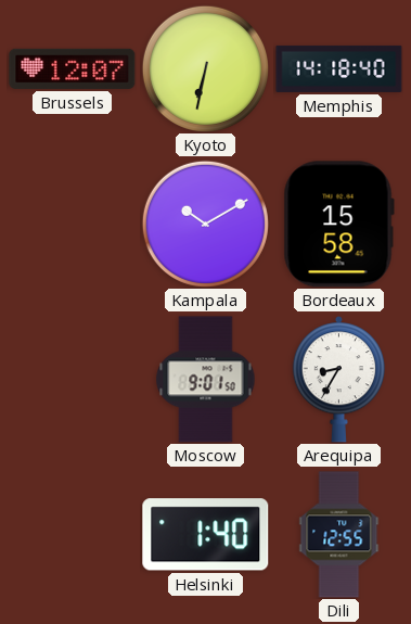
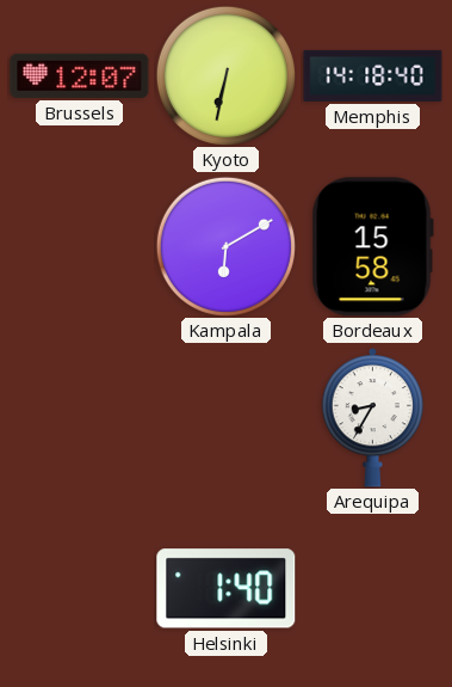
Kampala: 10:10 -> 6:10
Moscow: 9:01 -> none
Dili: 12:55 -> none
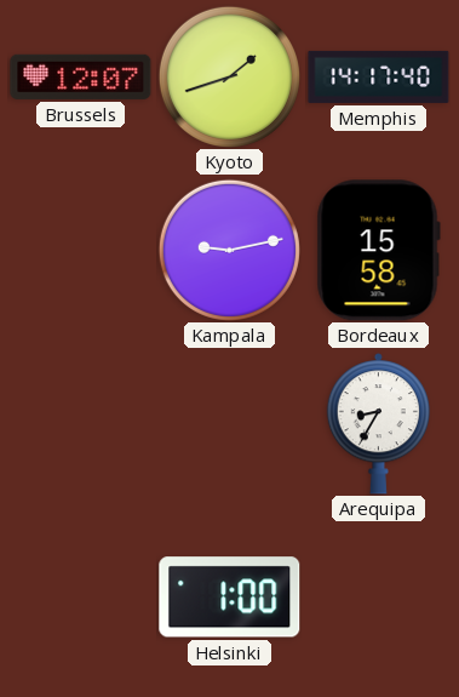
Kyoto: 6:32 -> 1:42
Memphis: 14:18 -> 14:17
Kampala: 6:10 -> 9:13
Helsinki: 1:40 -> 1:00
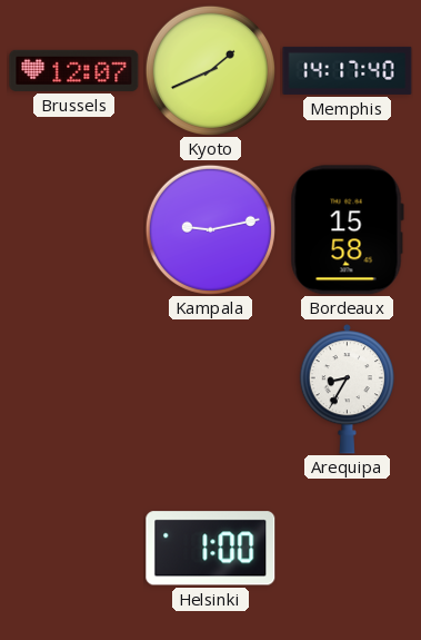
Kyoto: 1:42 -> 1:41
